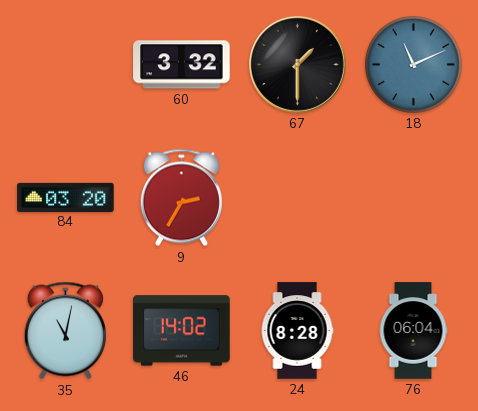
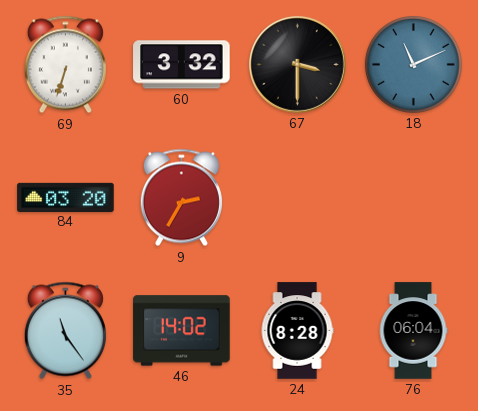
69: none -> 6:33
67: 1:30 -> 3:30
35: 11:02 -> 11:24
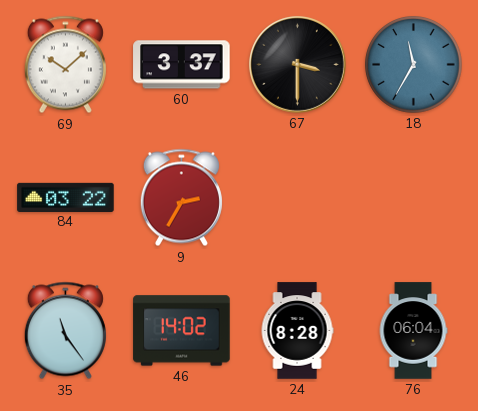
69: 6:33 -> 10:08
60: 3:32 -> 3:37
18: 11:11 -> 11:35
84: 03:20 -> 03:22
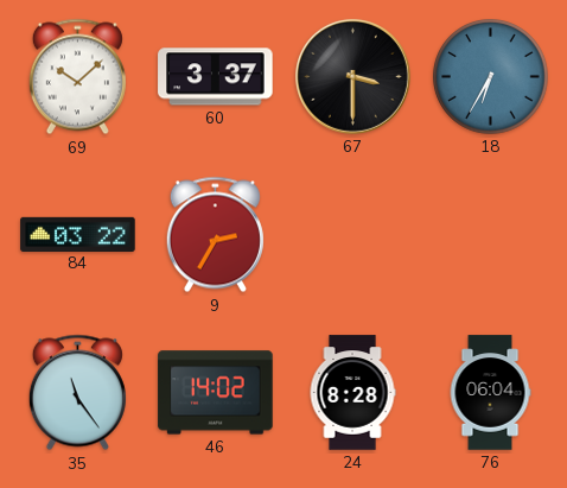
18: 11:35 -> 6:35
